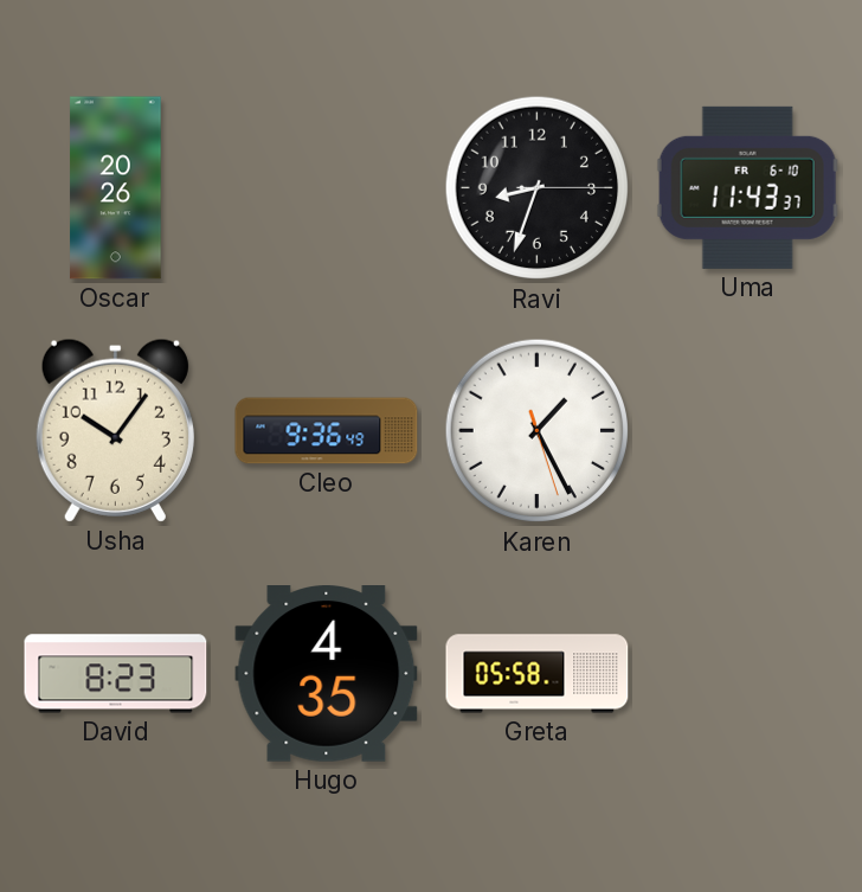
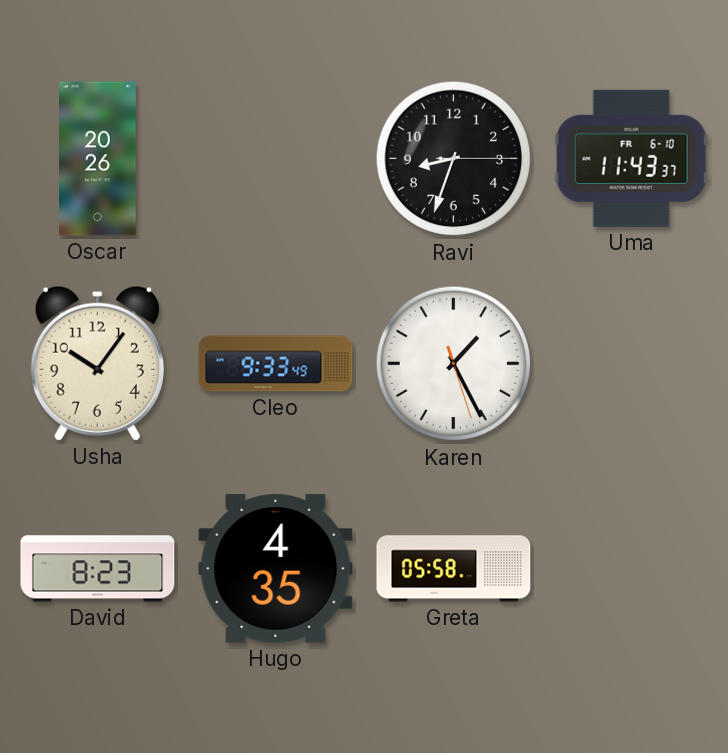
Cleo: 9:36 -> 9:33
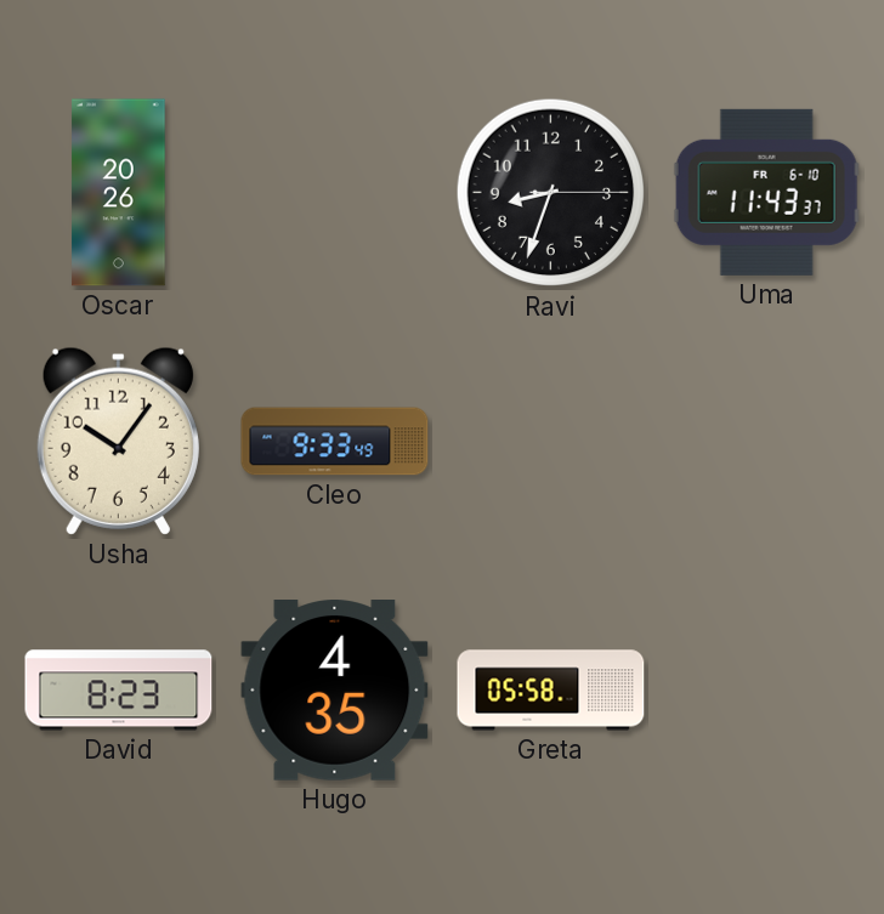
Karen: 1:25 -> none
